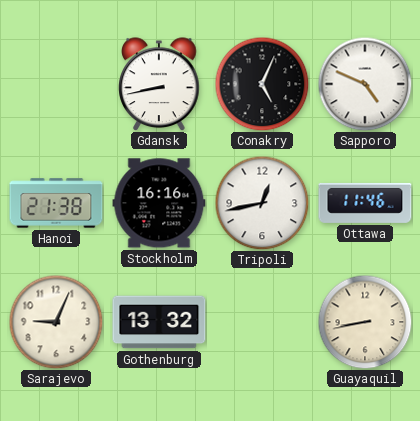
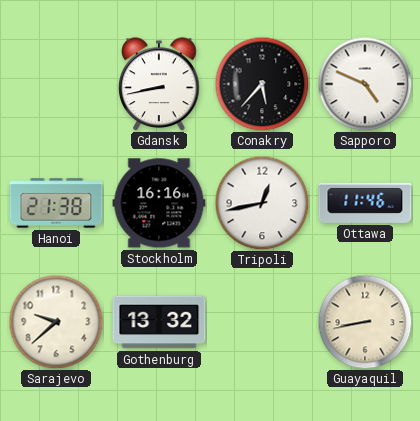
Conakry: 5:04 -> 5:37
Sarajevo: 9:04 -> 9:38
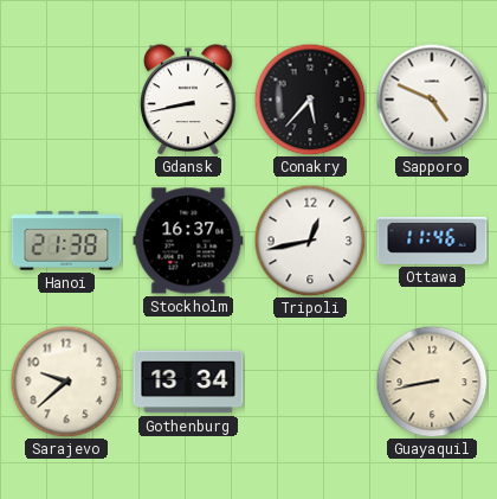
Stockholm: 16:16 -> 16:37
Gothenburg: 13:32 -> 13:34
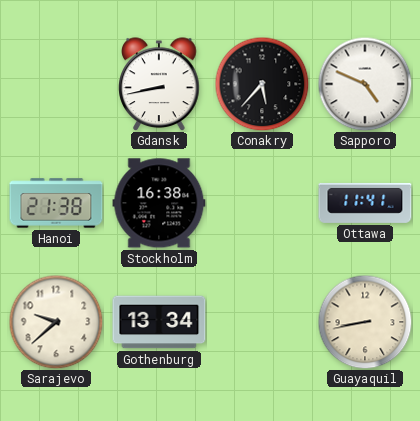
Stockholm: 16:37 -> 16:38
Tripoli: 12:43 -> none
Ottawa: 11:46 -> 11:41
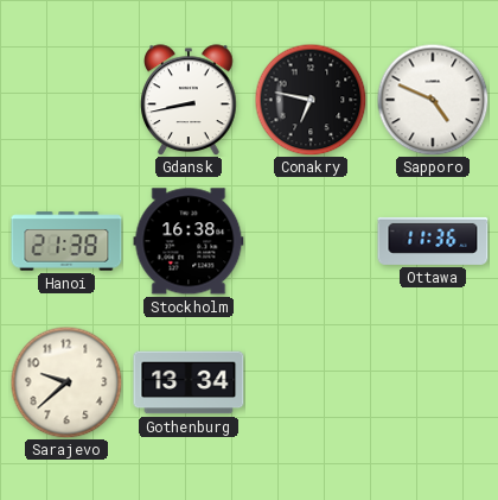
Conakry: 5:37 -> 6:47
Ottawa: 11:41 -> 11:36
Guayaquil: 8:43 -> none
